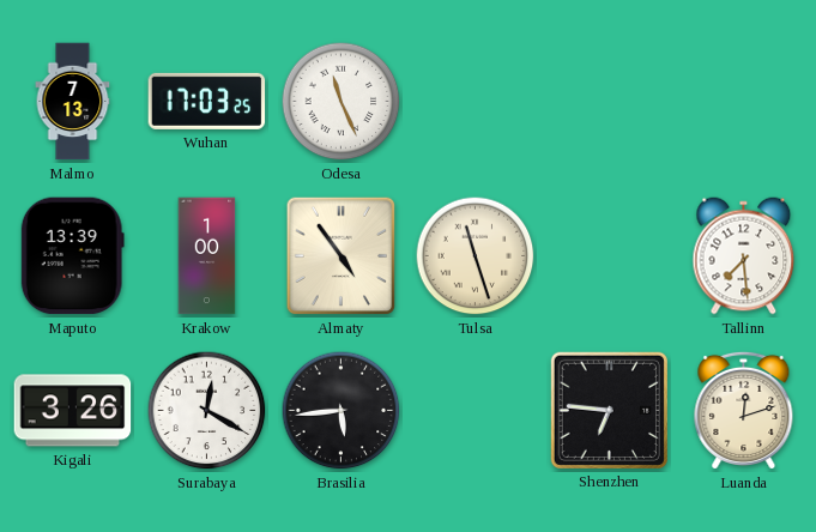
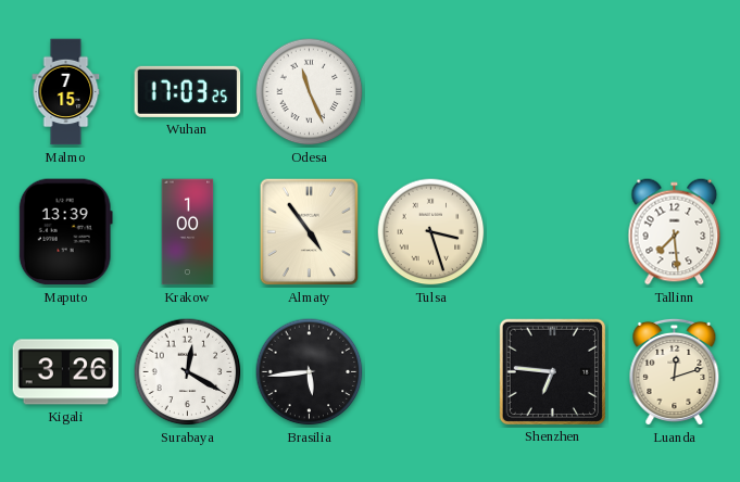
Malmo: 7:13 -> 7:15
Tulsa: 11:27 -> 3:27
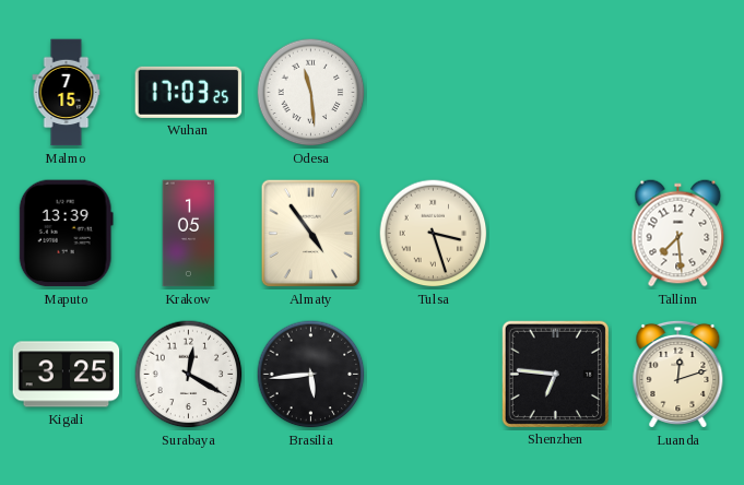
Odesa: 11:26 -> 11:29
Krakow: 1:00 -> 1:05
Kigali: 3:26 -> 3:25
